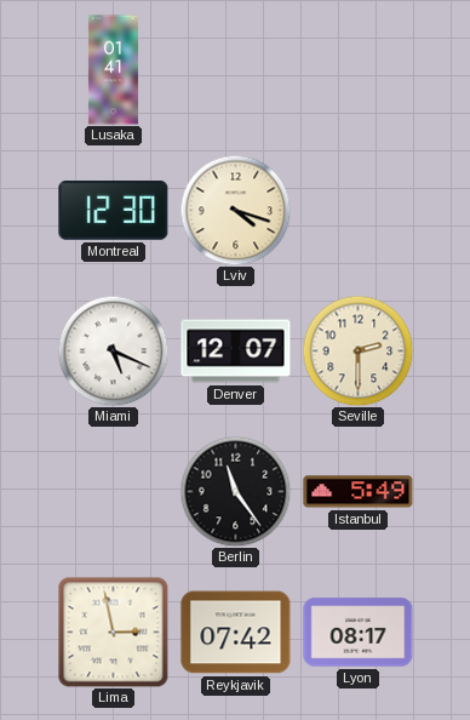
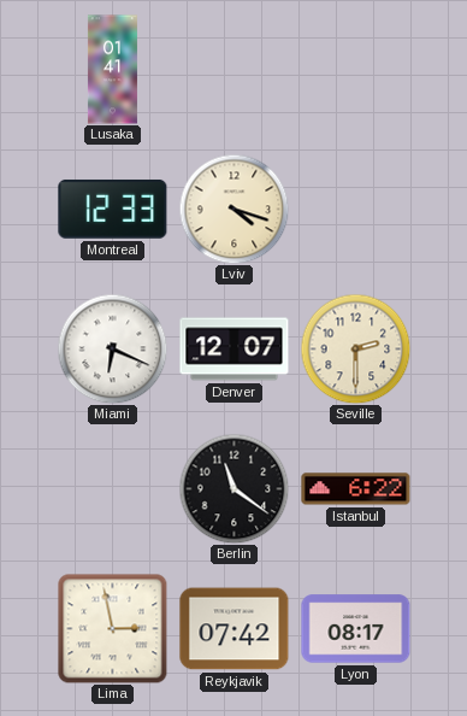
Montreal: 12:30 -> 12:33
Miami: 5:19 -> 6:19
Berlin: 11:24 -> 11:21
Istanbul: 5:49 -> 6:22
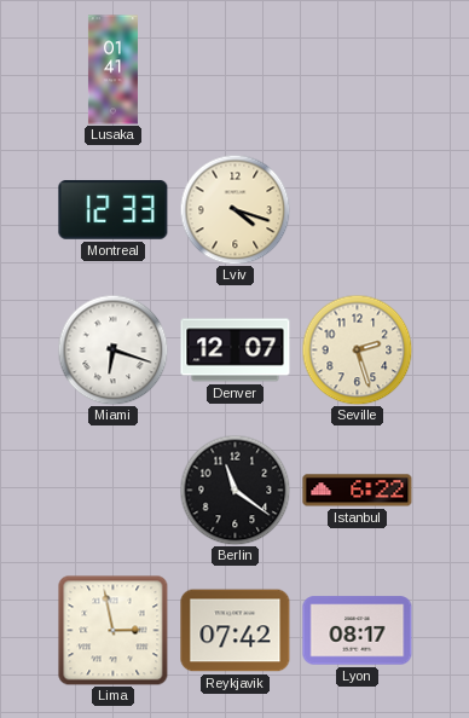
Miami: 6:19 -> 6:18
Seville: 2:30 -> 2:27
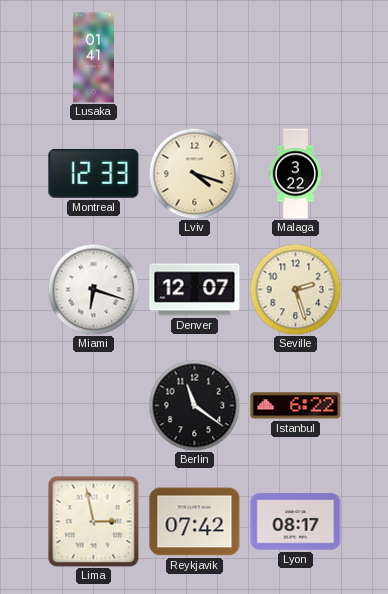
Malaga: none -> 3:22
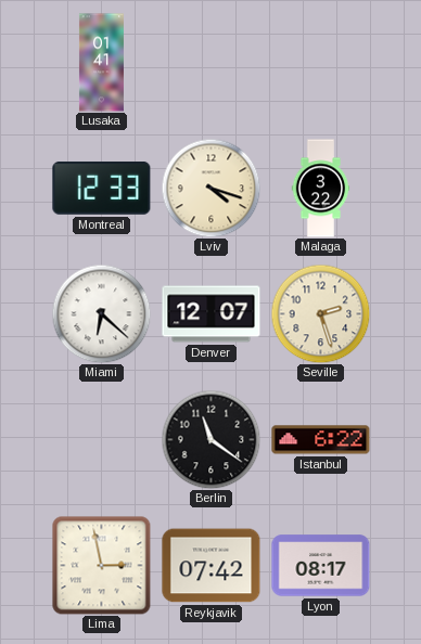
Miami: 6:18 -> 6:22
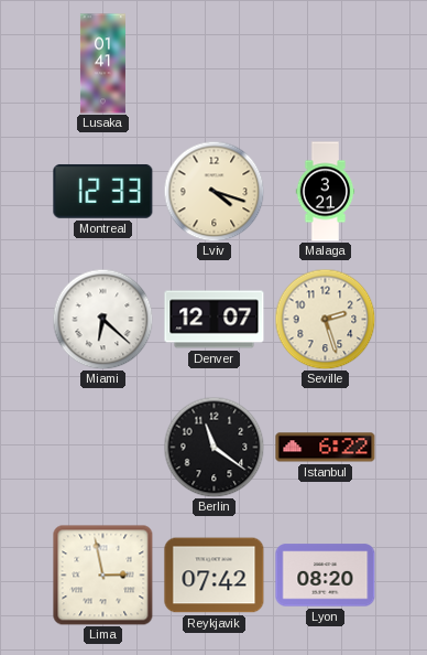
Malaga: 3:22 -> 3:21
Lyon: 08:17 -> 08:20
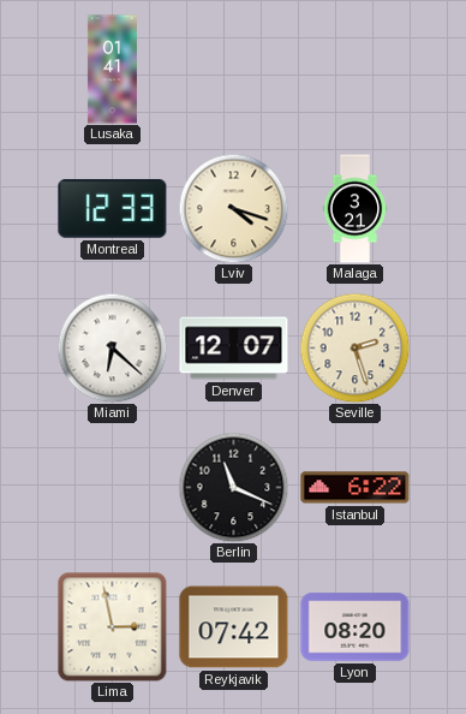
Berlin: 11:21 -> 11:19
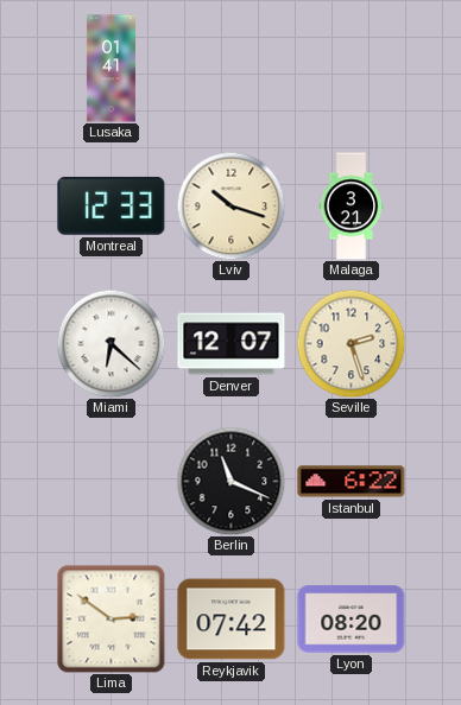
Lviv: 4:18 -> 10:18
Lima: 2:58 -> 2:51
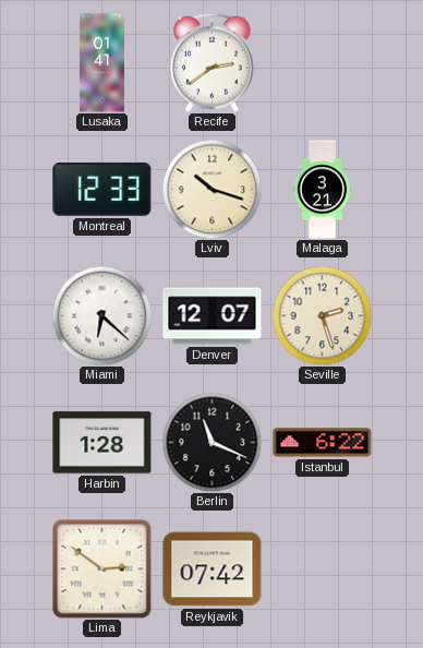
Recife: none -> 2:39
Harbin: none -> 1:28
Lyon: 08:20 -> none
